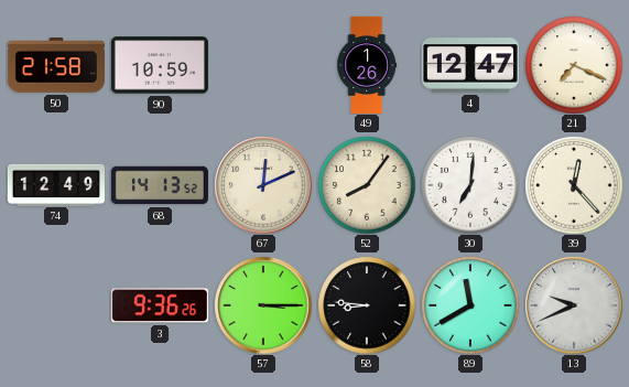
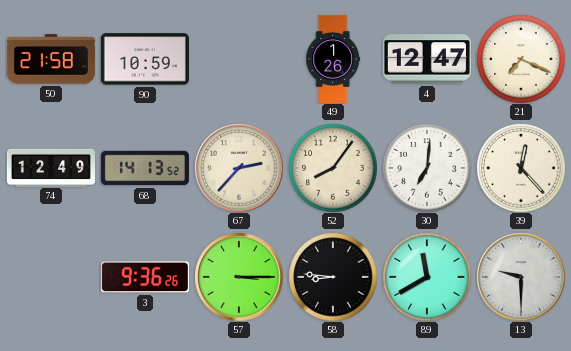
67: 12:11 -> 2:37
13: 9:41 -> 9:30
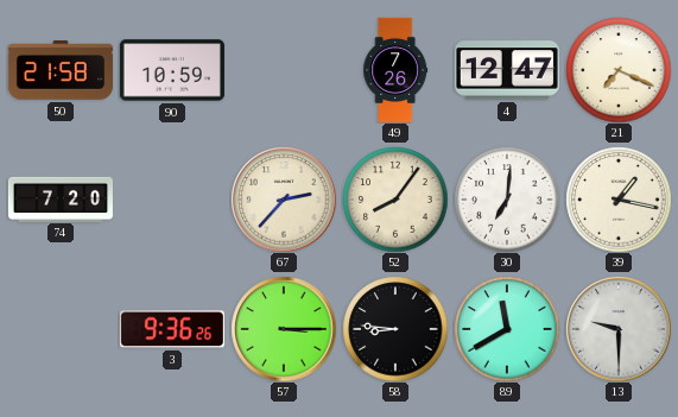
49: 1:26 -> 7:26
74: 12:49 -> 7:20
68: 14:13 -> none
39: 12:23 -> 1:17
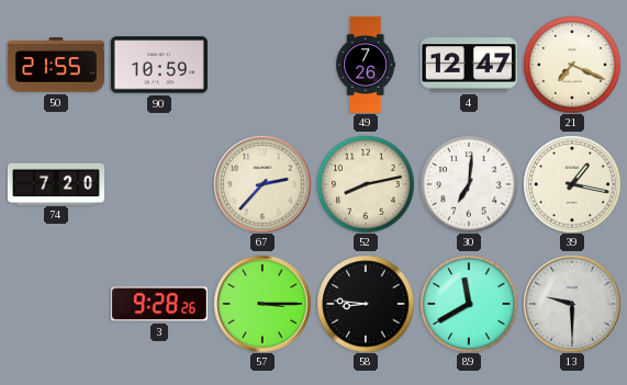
50: 21:58 -> 21:55
52: 8:06 -> 8:13
3: 9:36 -> 9:28
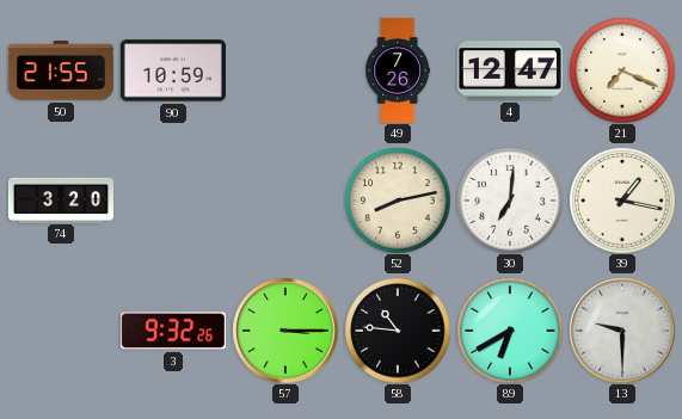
74: 7:20 -> 3:20
67: 2:37 -> none
3: 9:28 -> 9:32
58: 8:46 -> 10:46
89: 11:40 -> 6:40
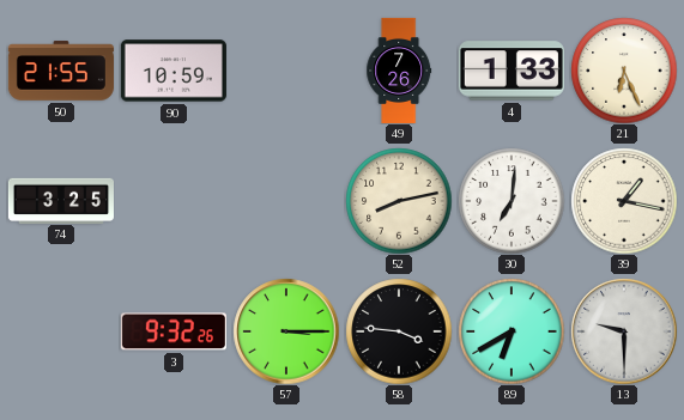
4: 12:47 -> 1:33
21: 7:19 -> 6:26
74: 3:20 -> 3:25
58: 10:46 -> 3:46
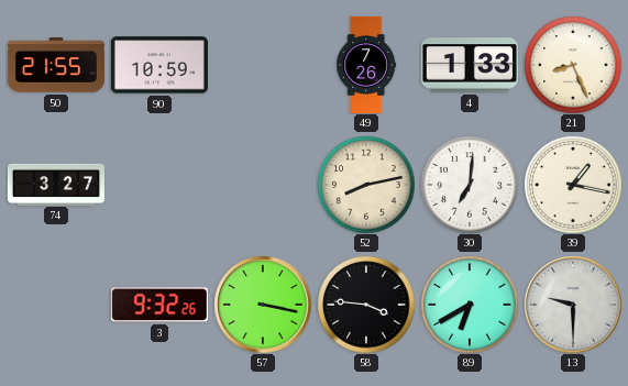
21: 6:26 -> 8:26
74: 3:25 -> 3:27
57: 3:15 -> 3:17
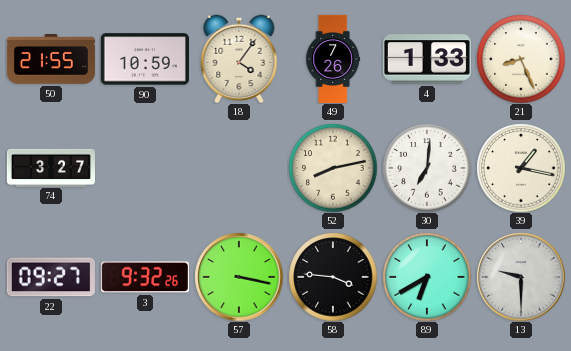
18: none -> 4:06
22: none -> 09:27
